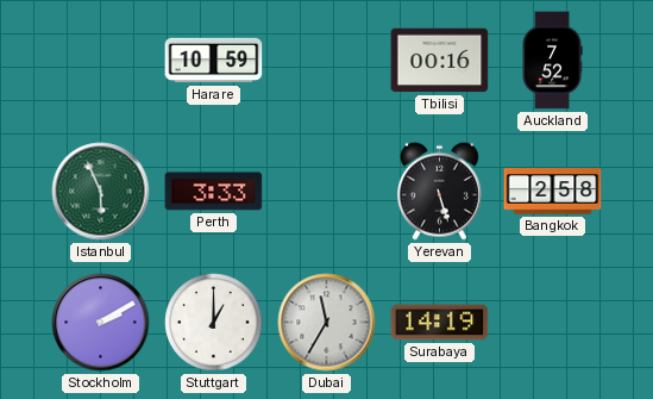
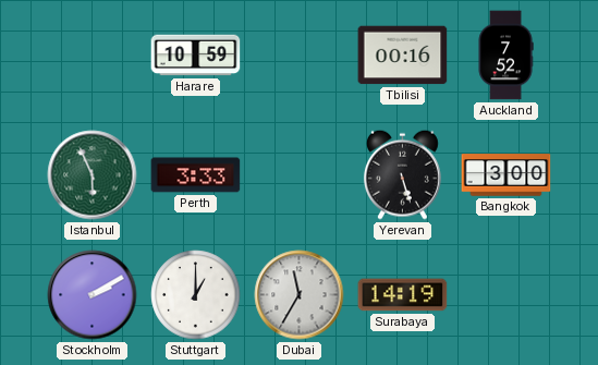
Bangkok: 2:58 -> 3:00
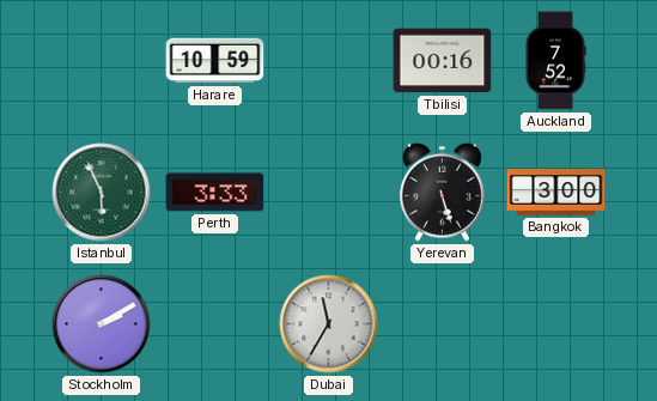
Stuttgart: 1:00 -> none
Surabaya: 14:19 -> none
